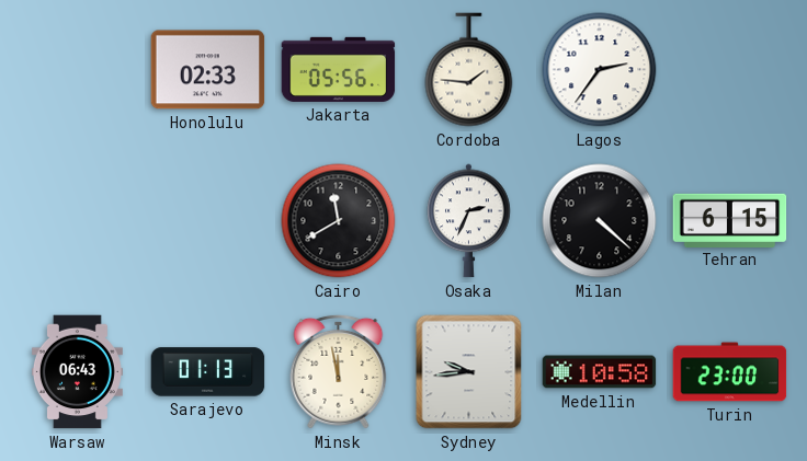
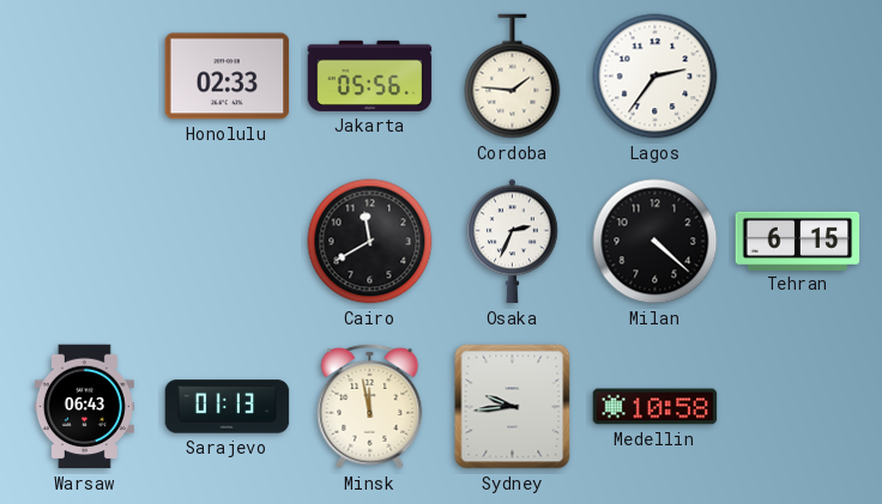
Turin: 23:00 -> none
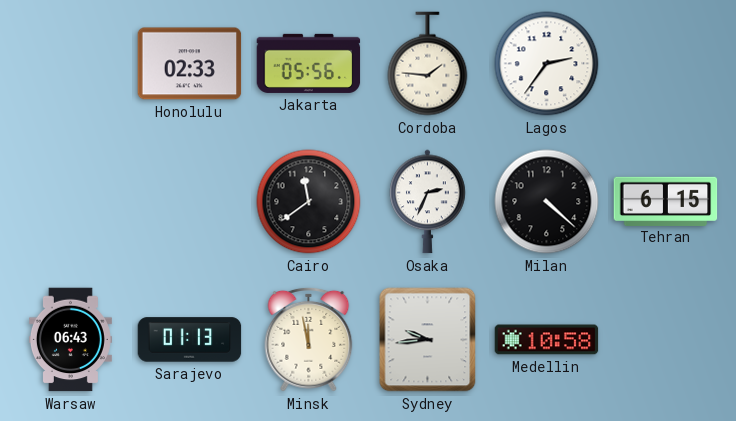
Cairo: 11:40 -> 11:39
